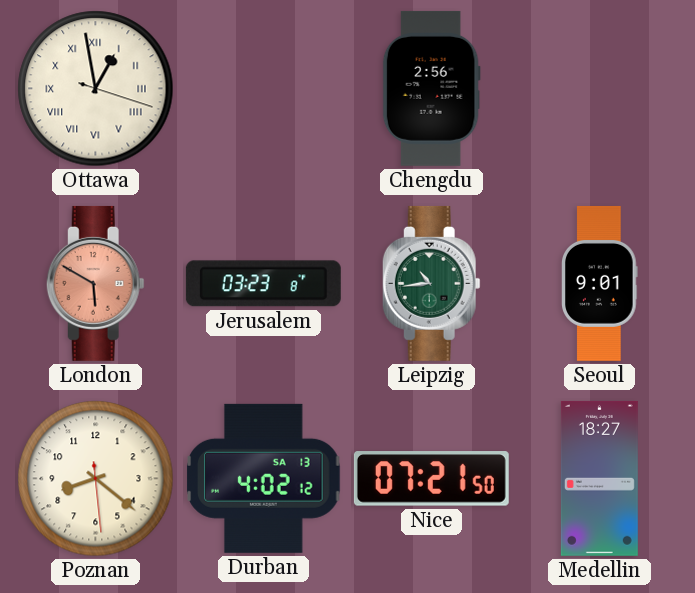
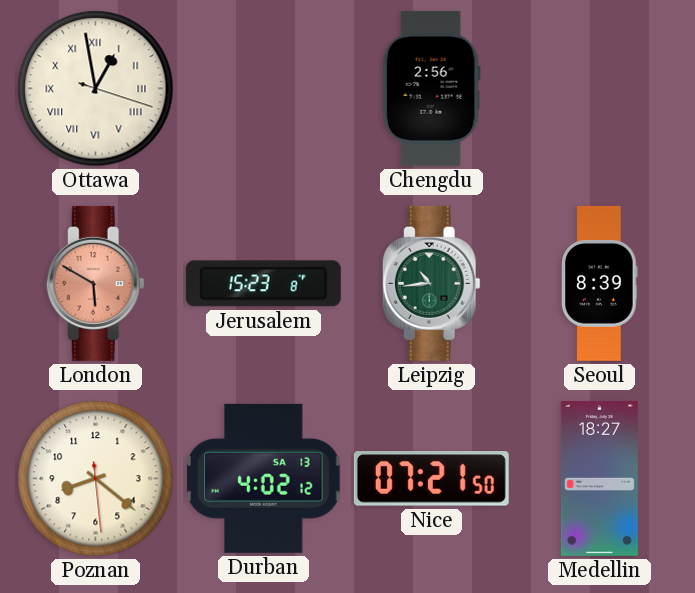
Jerusalem: 03:23 -> 15:23
Seoul: 9:01 -> 8:39
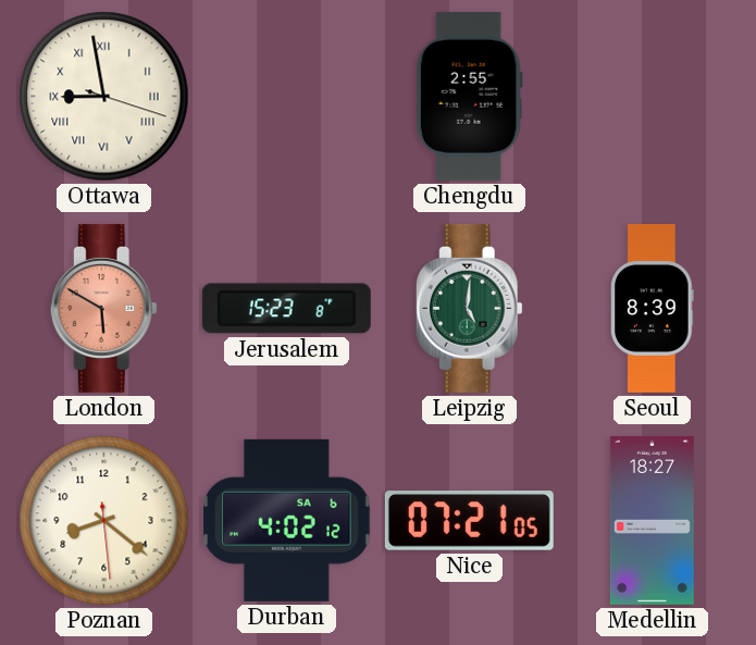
Ottawa: 12:58 -> 8:58
Chengdu: 2:56 -> 2:55
Leipzig: 10:44 -> 5:01
Durban date: SA 13 -> SA 6
Nice: 07:21:50 -> 07:21:05
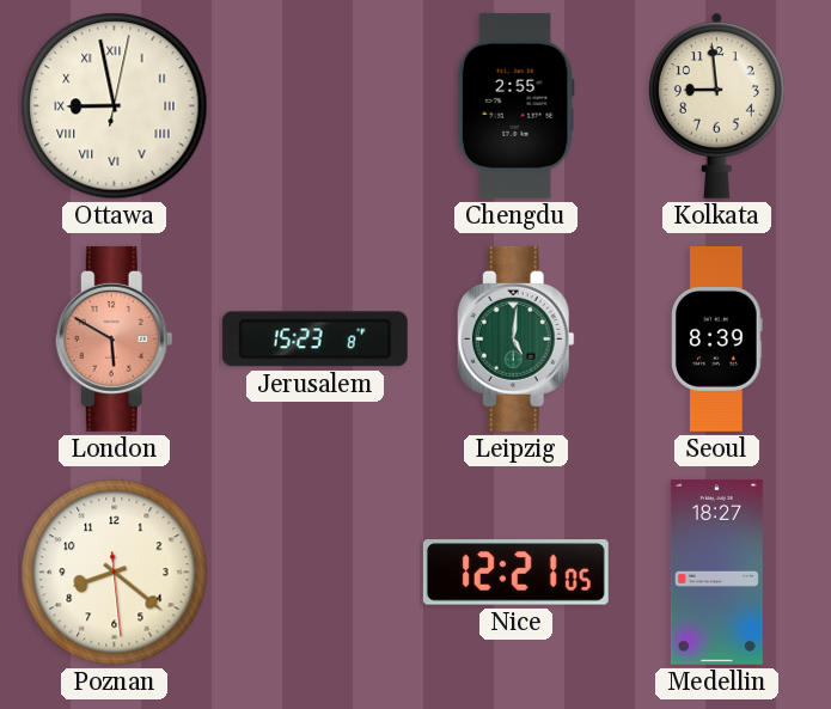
Ottawa: 8:58:18 -> 8:58:02
Kolkata: none -> 8:59
Durban: 4:02 -> none
Nice: 07:21 -> 12:21
